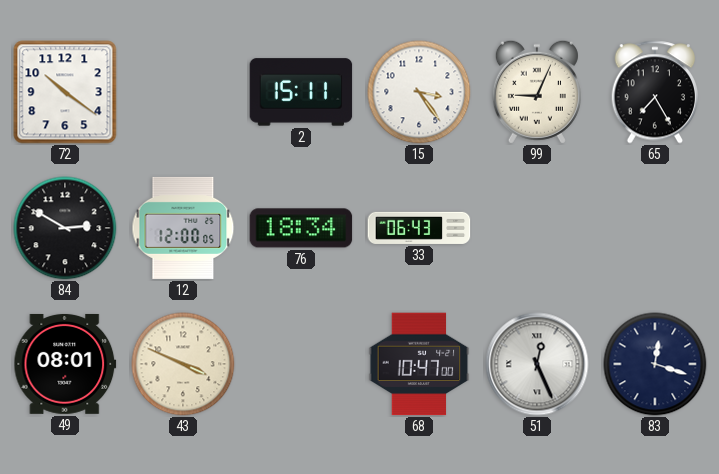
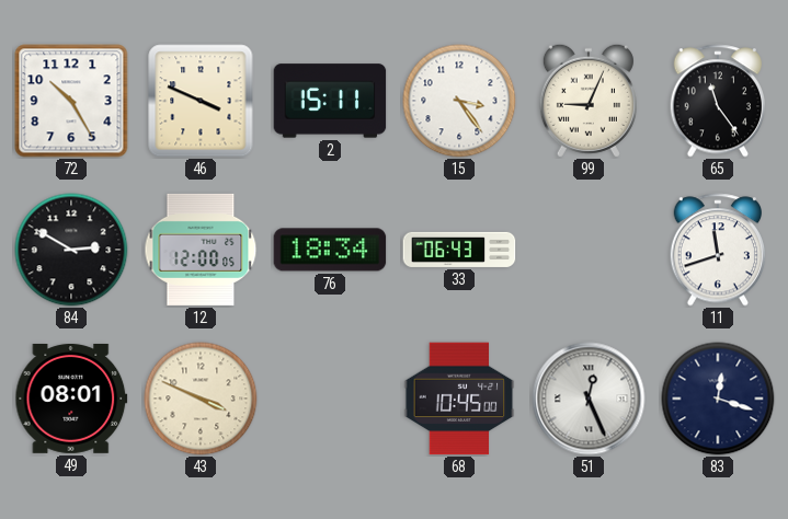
72: 10:21 -> 10:25
46: none -> 3:49
65: 7:25 -> 11:24
11: none -> 11:42
68: 10:47 -> 10:45
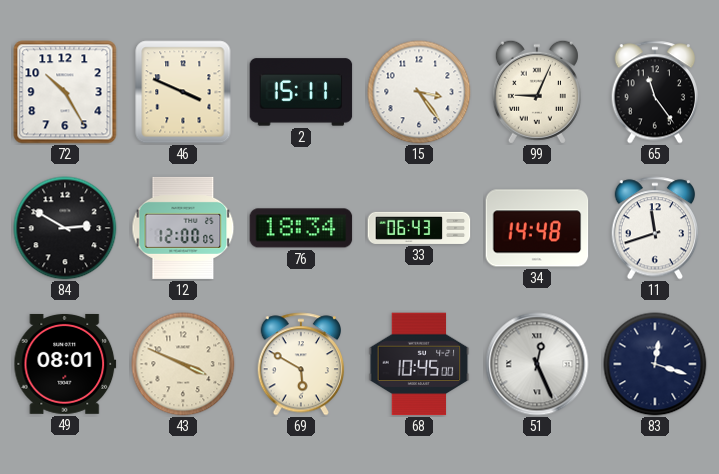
34: none -> 14:48
69: none -> 5:50
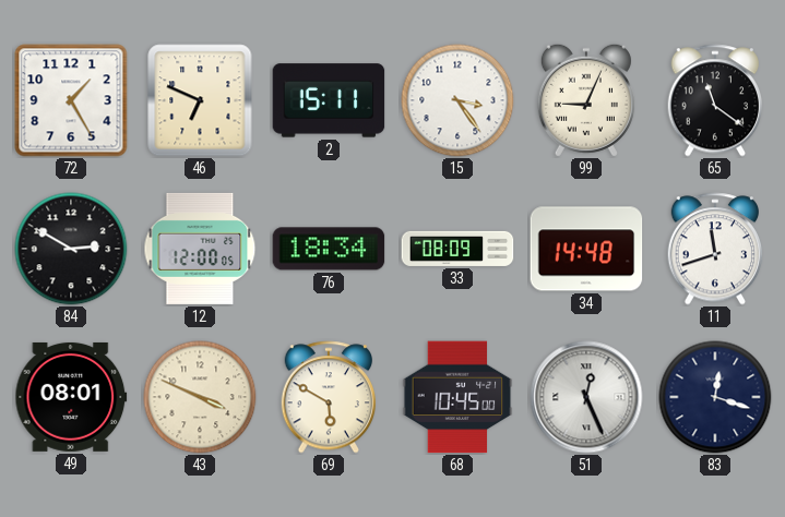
72: 10:25 -> 1:25
46: 3:49 -> 6:49
65: 11:24 -> 11:21
33: 06:43 -> 08:09
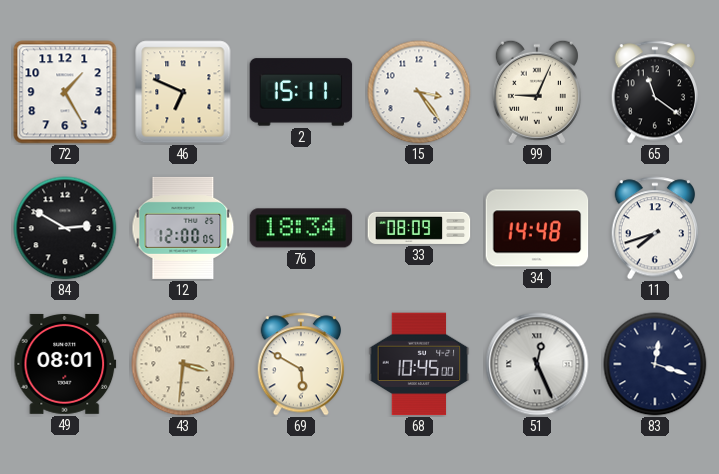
11: 11:42 -> 7:42
43: 3:49 -> 3:31
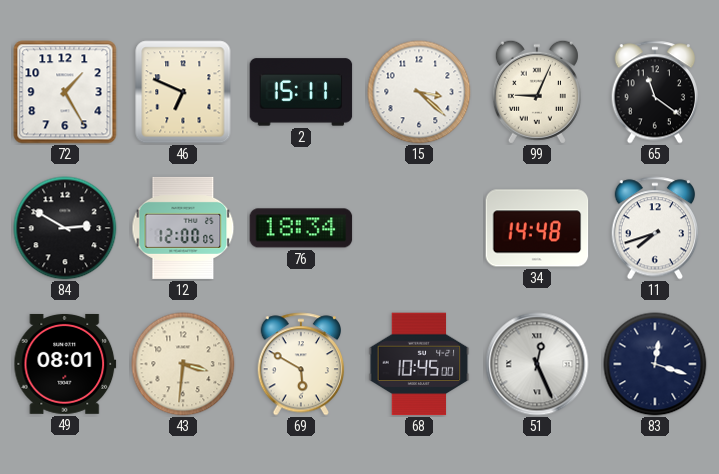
15: 3:24 -> 3:22
33: 08:09 -> none
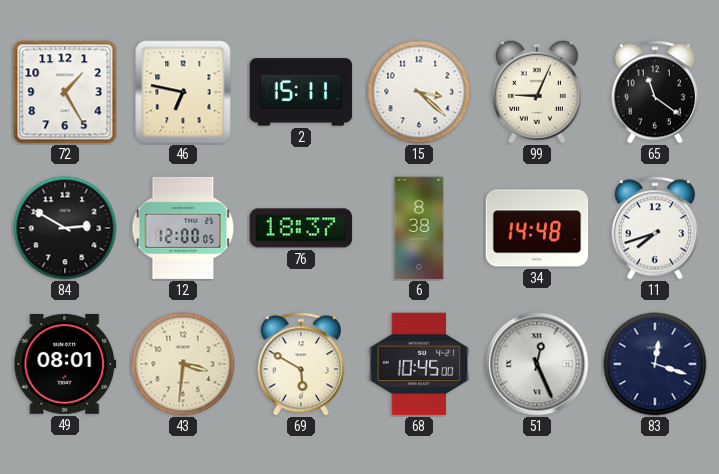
46: 6:49 -> 6:47
76: 18:34 -> 18:37
6: none -> 8:38
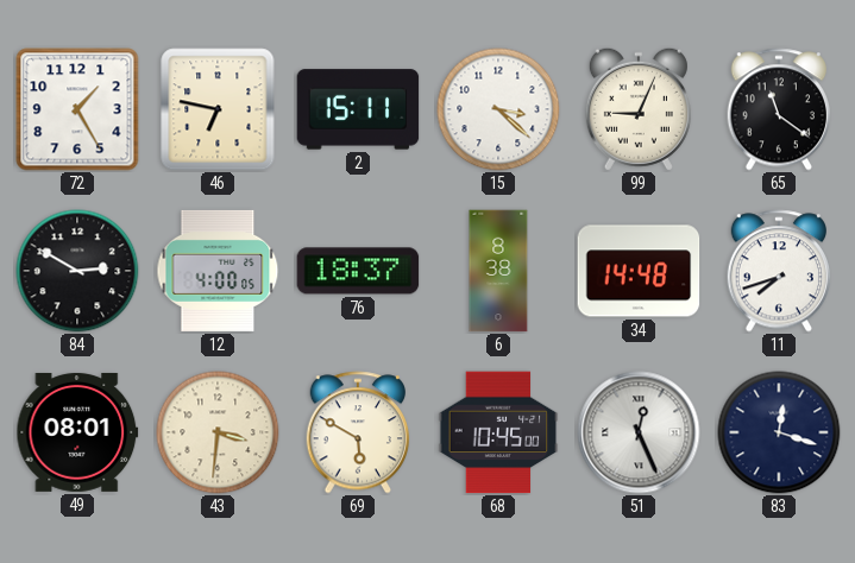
12: 12:00 -> 4:00
